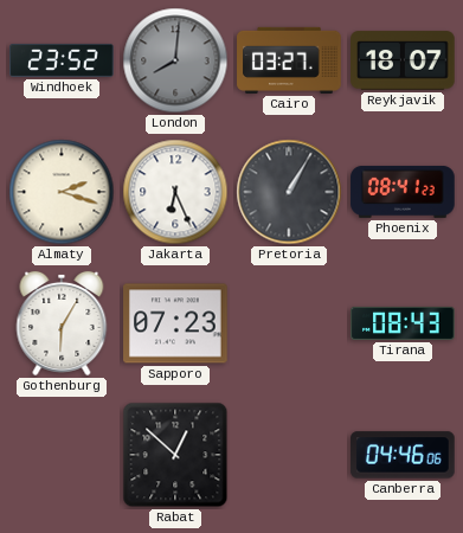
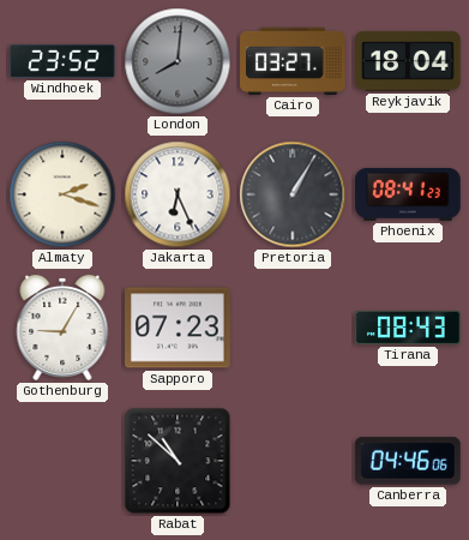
Reykjavik: 18:07 -> 18:04
Gothenburg: 6:05 -> 9:05
Rabat: 12:52 -> 10:52
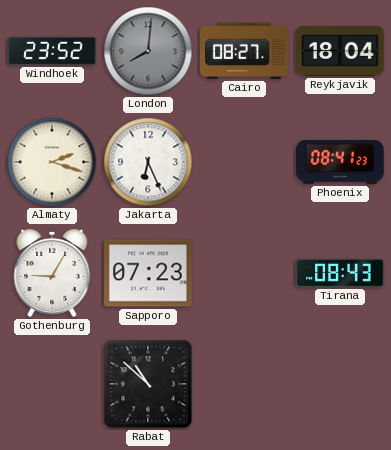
Cairo: 03:27 -> 08:27
Pretoria: 1:05 -> none
Canberra: 04:46 -> none
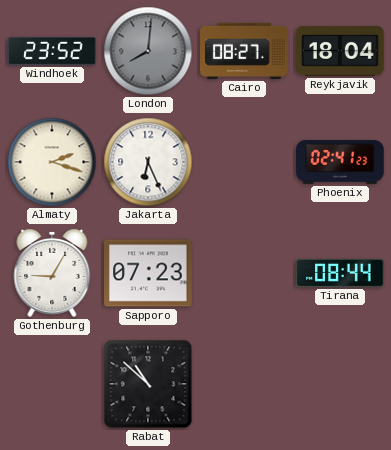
Phoenix: 08:41 -> 02:41
Tirana: 08:43 -> 08:44
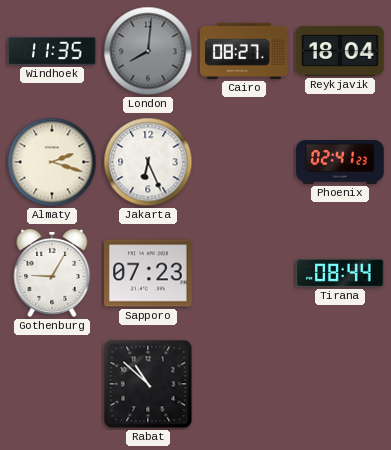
Windhoek: 23:52 -> 11:35
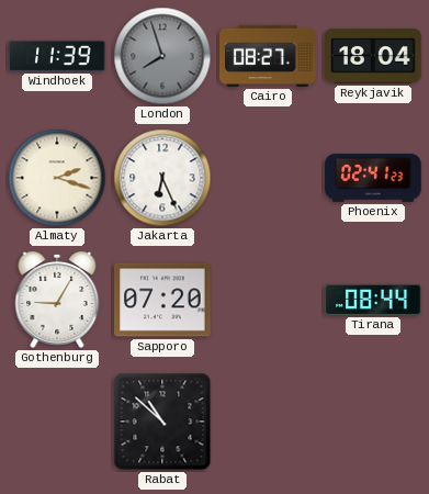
Windhoek: 11:35 -> 11:39
London: 8:01 -> 7:57
Sapporo: 07:23 -> 07:20
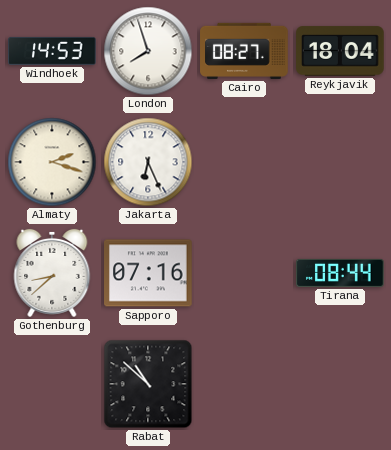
Windhoek: 11:39 -> 14:53
London dial: grey -> white
Phoenix: 02:41 -> none
Gothenburg: 9:05 -> 8:38
Sapporo: 07:20 -> 07:16
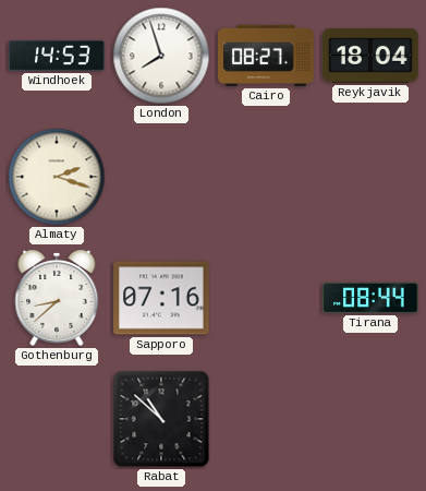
Jakarta: 6:26 -> none
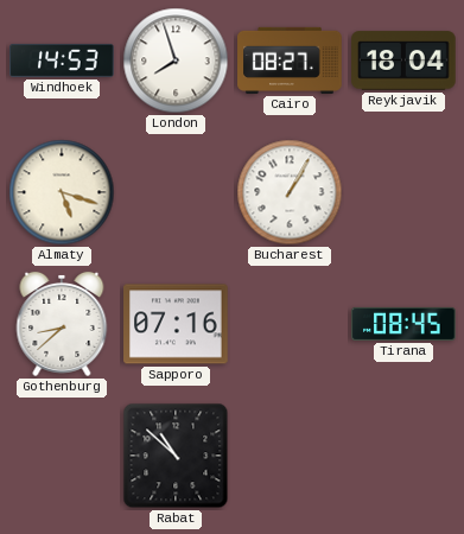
Almaty: 2:18 -> 5:18
Bucharest: none -> 1:05
Tirana: 08:44 -> 08:45
